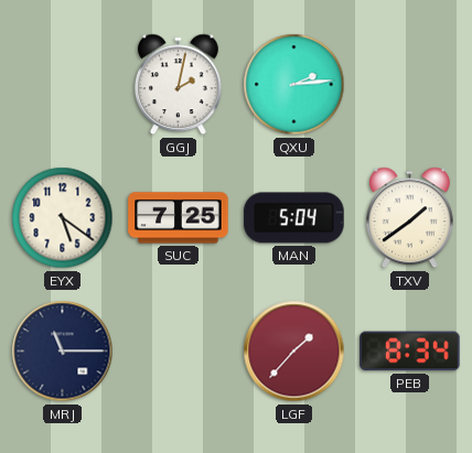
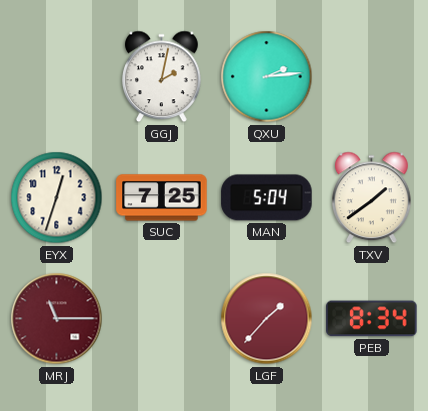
EYX: 5:21 -> 12:33
MRJ dial: navy -> burgundy
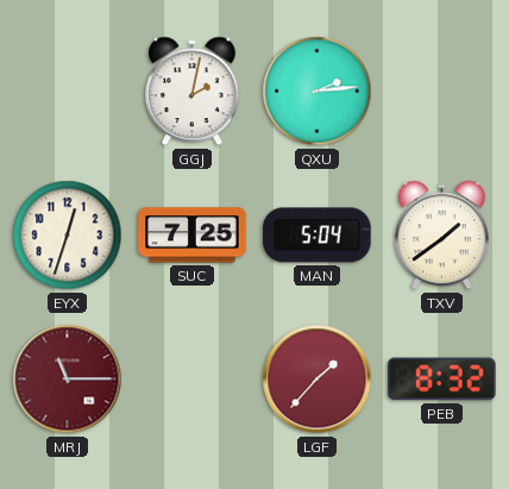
PEB: 8:34 -> 8:32
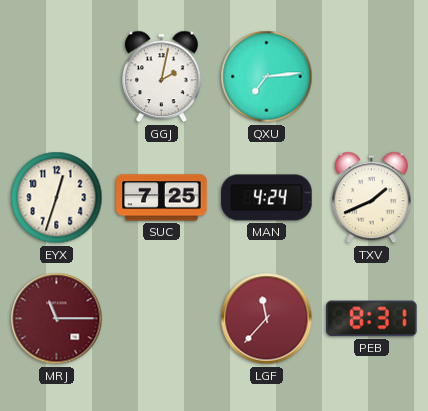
QXU: 2:14 -> 7:14
MAN: 5:04 -> 4:24
TXV: 1:39 -> 1:41
LGF: 1:37 -> 11:37
PEB: 8:32 -> 8:31
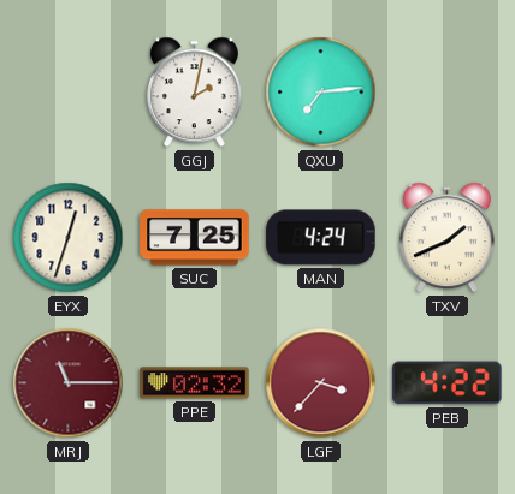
PPE: none -> 02:32
LGF: 11:37 -> 3:37
PEB: 8:31 -> 4:22
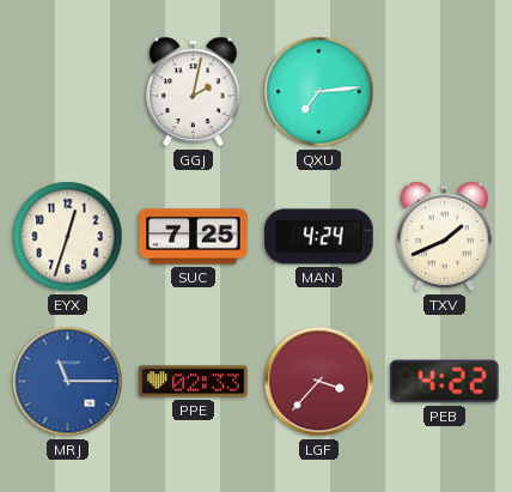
MRJ dial: burgundy -> blue
PPE: 02:32 -> 02:33
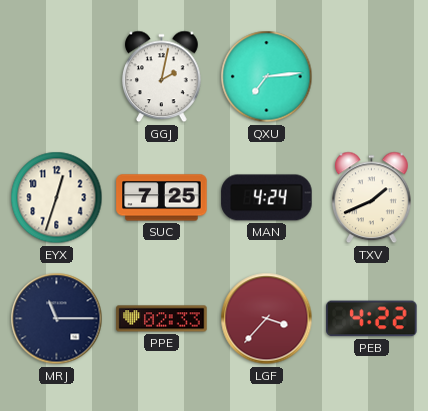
MRJ dial: blue -> navy
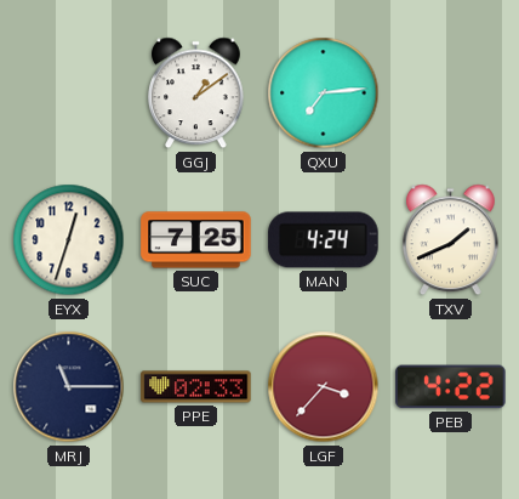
GGJ: 2:02 -> 1:09
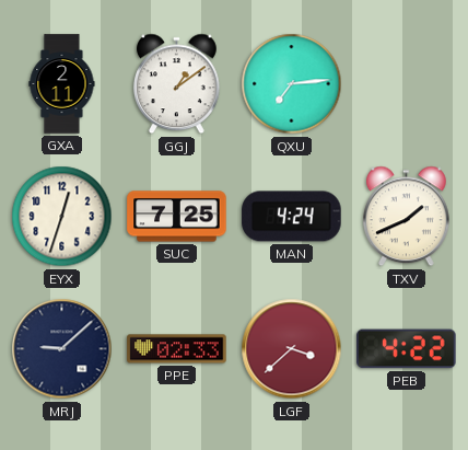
GXA: none -> 2:11
MRJ: 11:15 -> 9:08
LGF: 3:37 -> 3:38
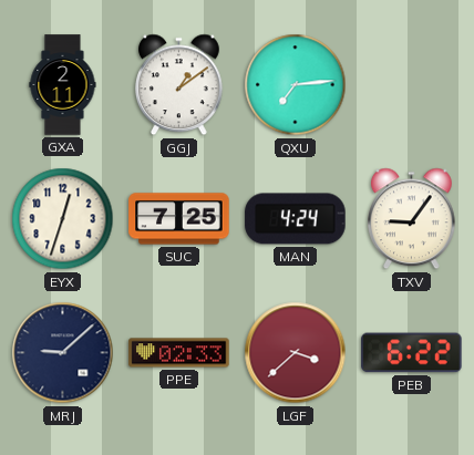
TXV: 1:41 -> 9:06
PEB: 4:22 -> 6:22
